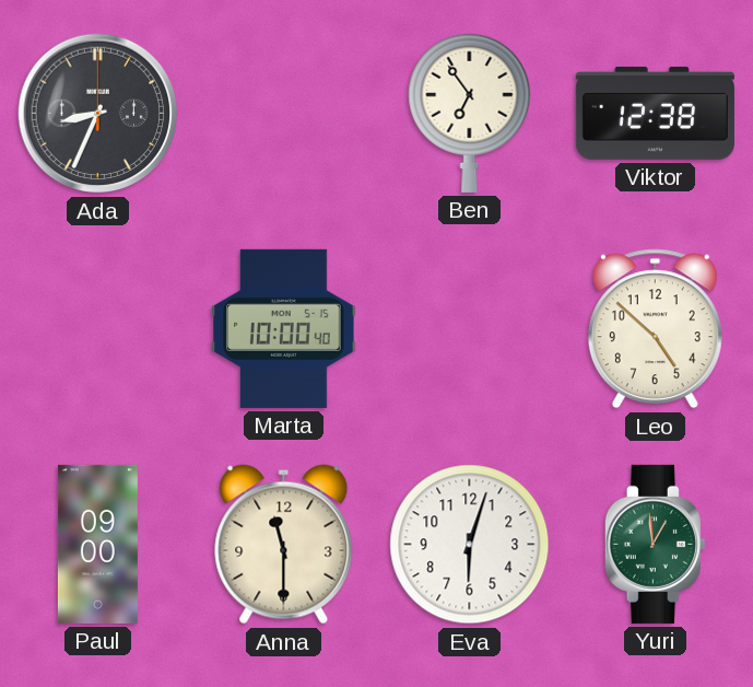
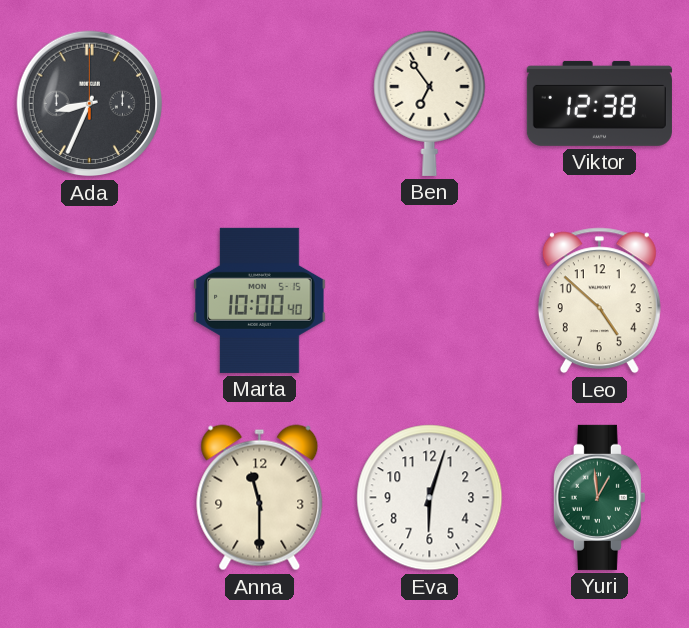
Paul: 09:00 -> none
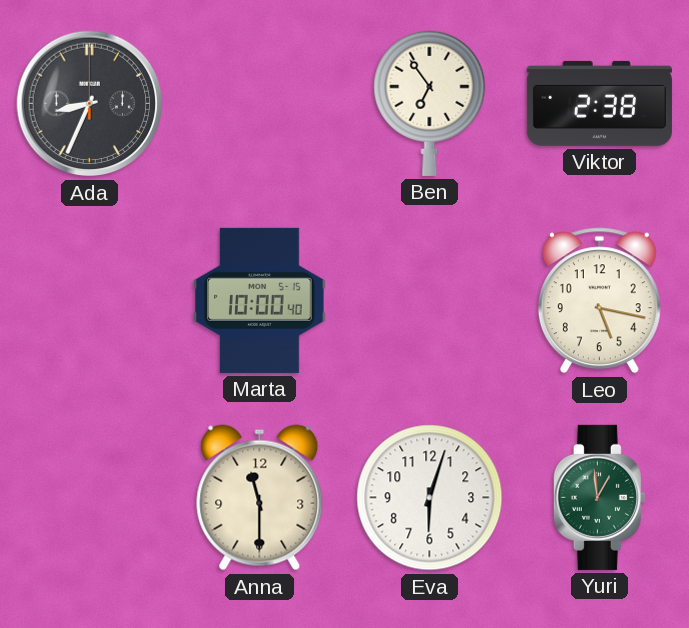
Viktor: 12:38 -> 2:38
Leo: 4:52 -> 5:17
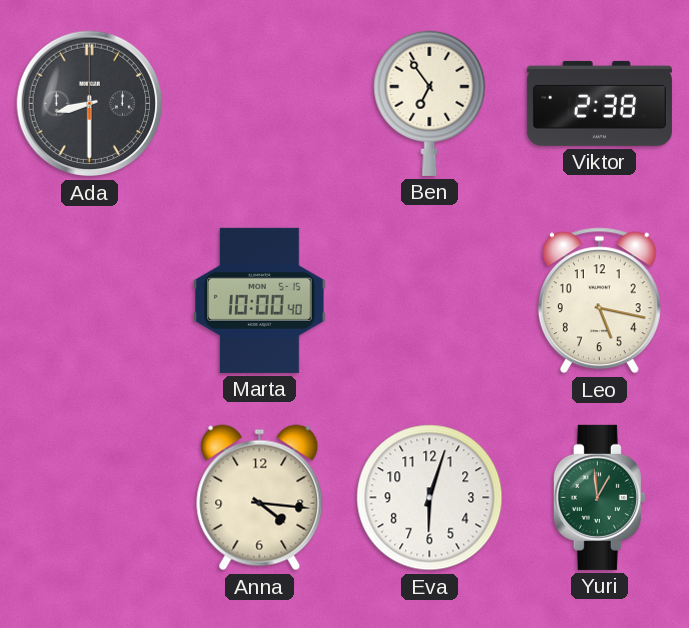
Ada: 8:34 -> 8:30
Anna: 11:30 -> 4:16
